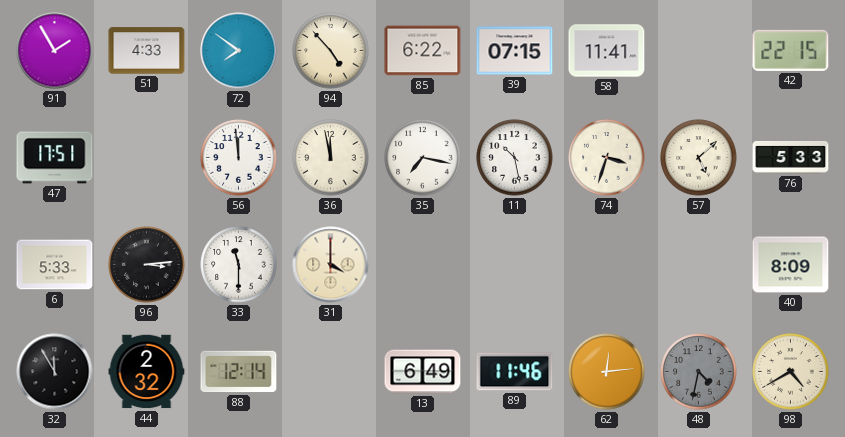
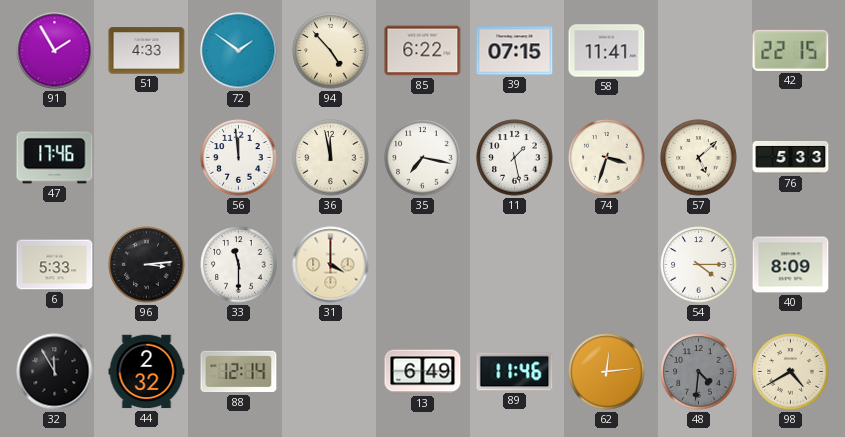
72: 7:51 -> 1:51
47: 17:51 -> 17:46
11: 10:28 -> 1:28
54: none -> 4:15
48: 4:32 -> 4:31
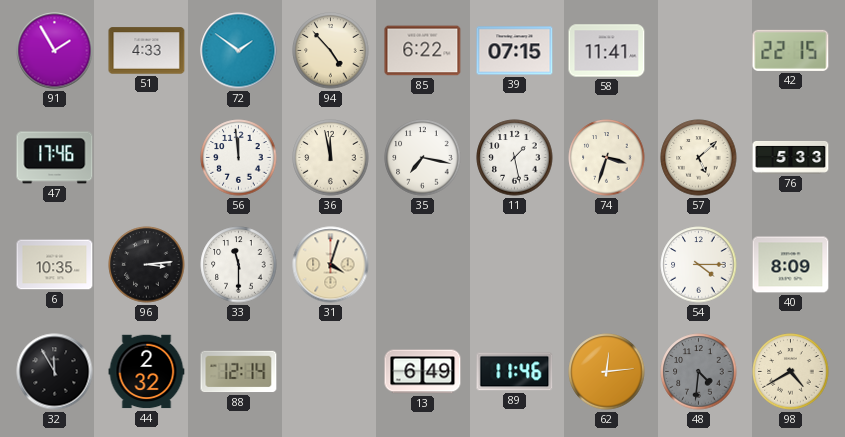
6: 5:33 -> 10:35
31: 4:00 -> 4:03
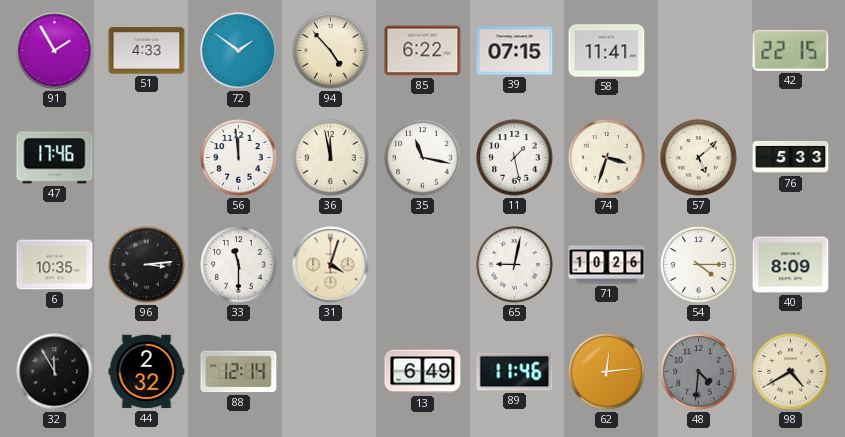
35: 7:17 -> 11:17
65: none -> 9:02
71: none -> 10:26
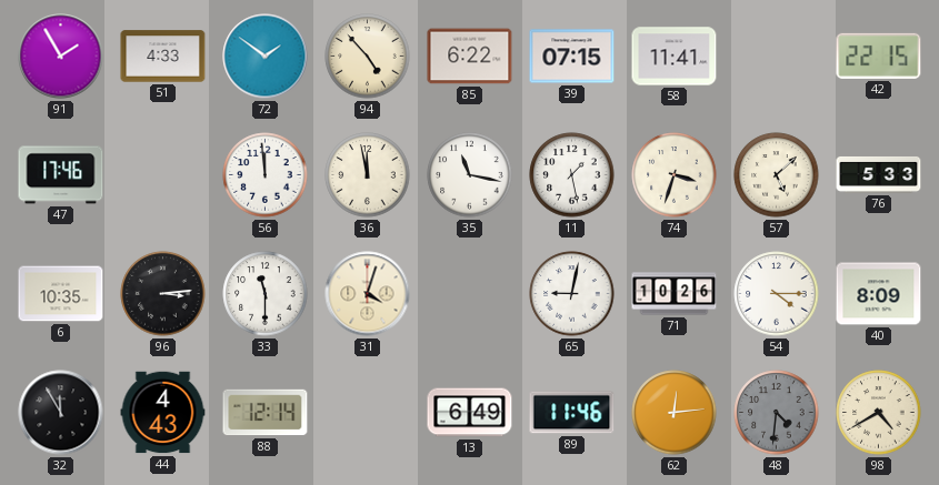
44: 2:32 -> 4:43
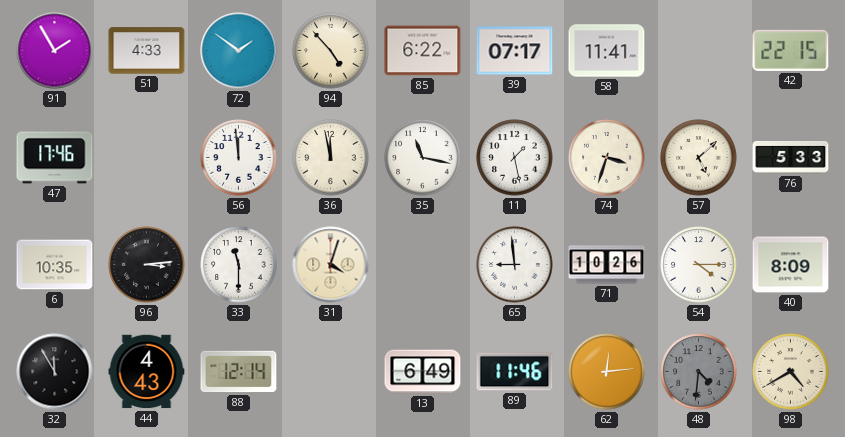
39: 07:15 -> 07:17
65: 9:02 -> 8:59
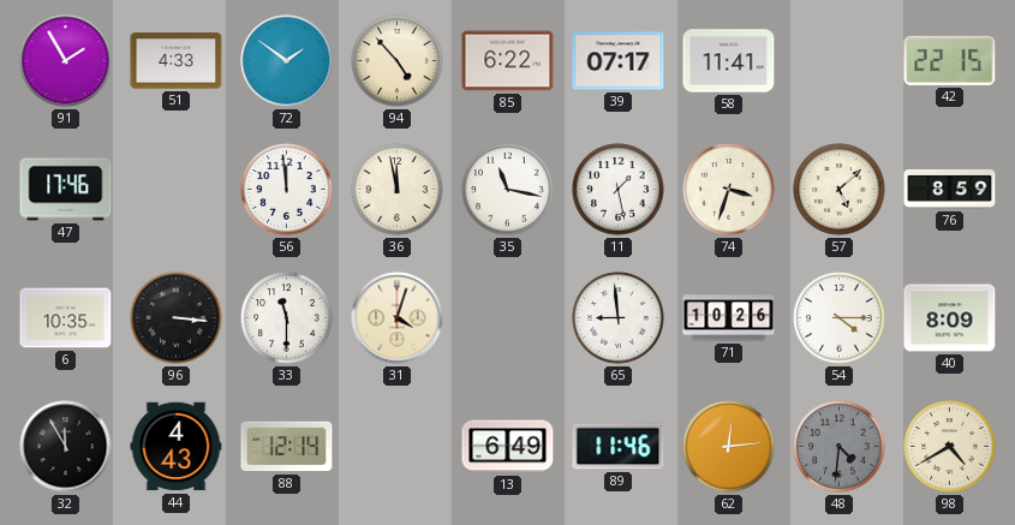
76: 5:33 -> 8:59
96: 3:14 -> 3:16
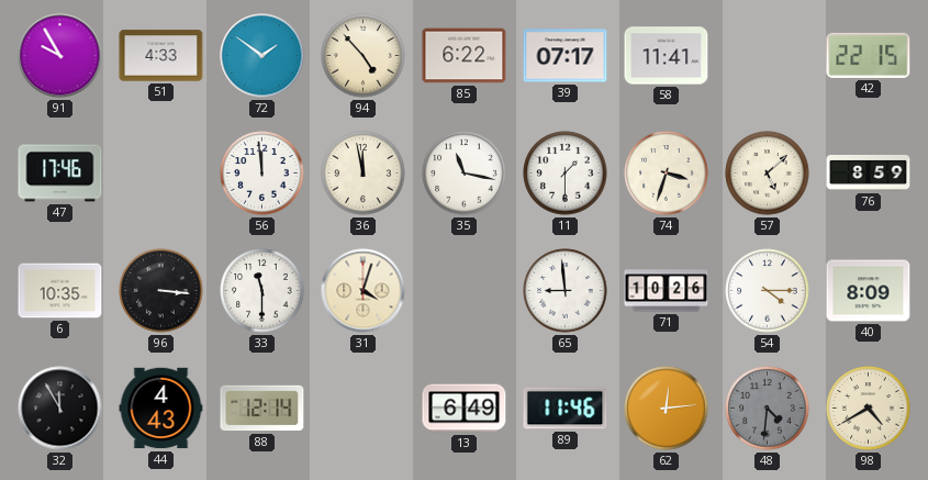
91: 1:55 -> 9:55
11: 1:28 -> 1:30
